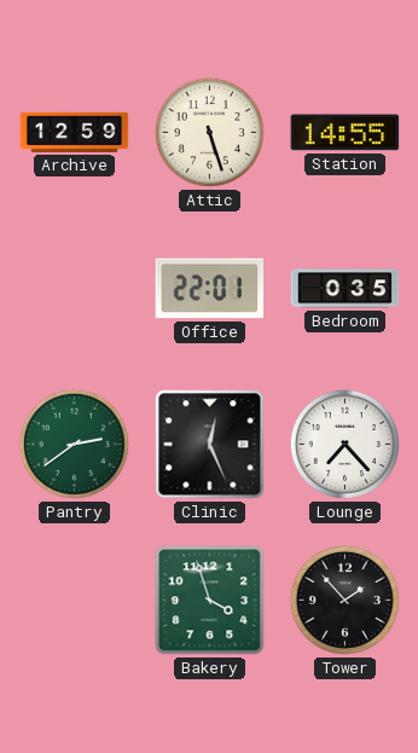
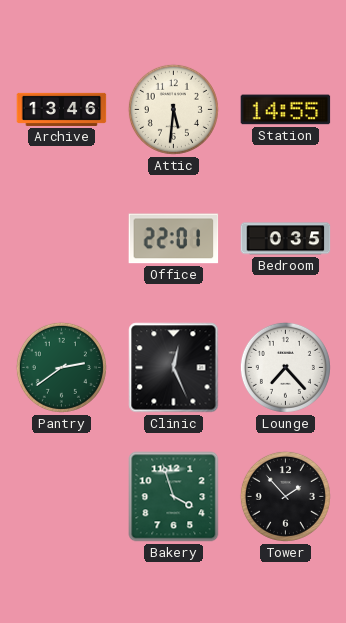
Archive: 12:59 -> 13:46
Attic: 5:27 -> 5:31
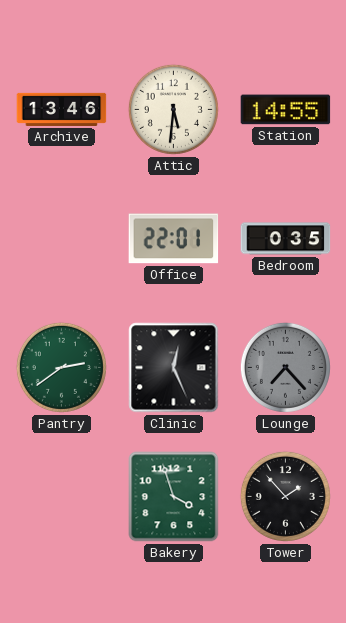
Lounge dial: white -> grey
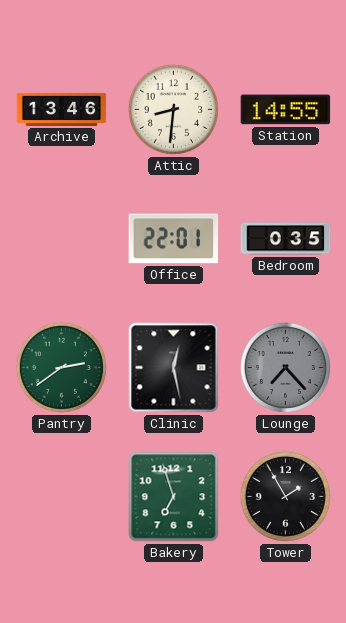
Attic: 5:31 -> 8:31
Clinic: 12:26 -> 12:28
Bakery: 3:57 -> 6:57
Tower: 1:53 -> 1:55
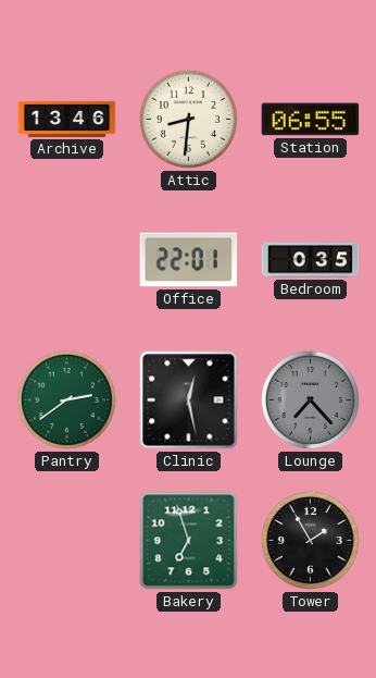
Station: 14:55 -> 06:55
